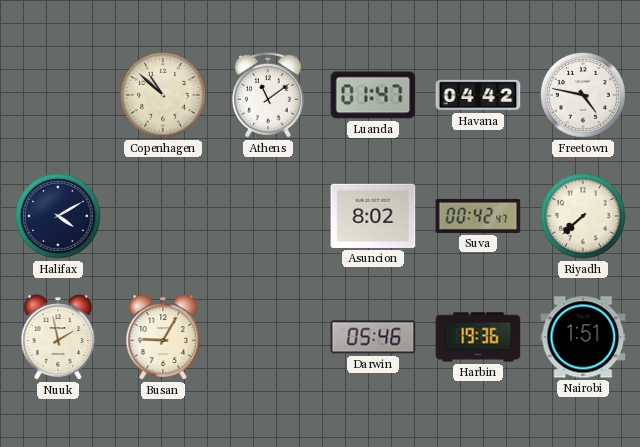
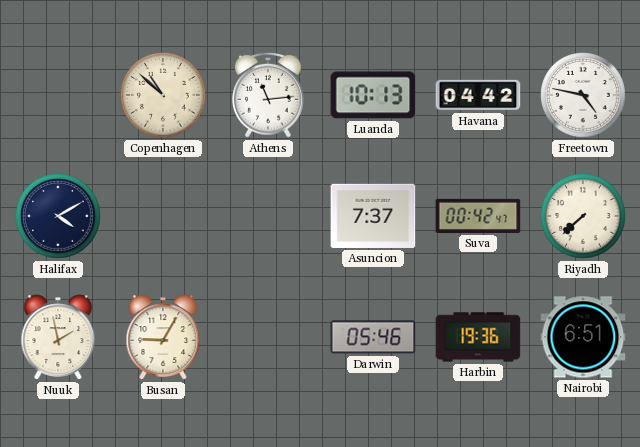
Athens: 11:09 -> 11:14
Luanda: 01:47 -> 10:13
Asuncion: 8:02 -> 7:37
Nairobi: 1:51 -> 6:51
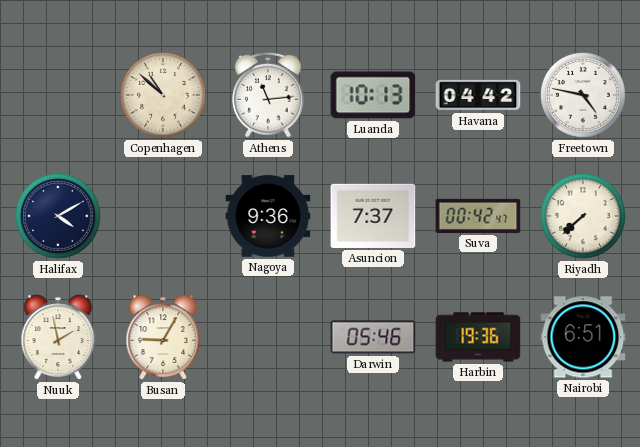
Nagoya: none -> 9:36
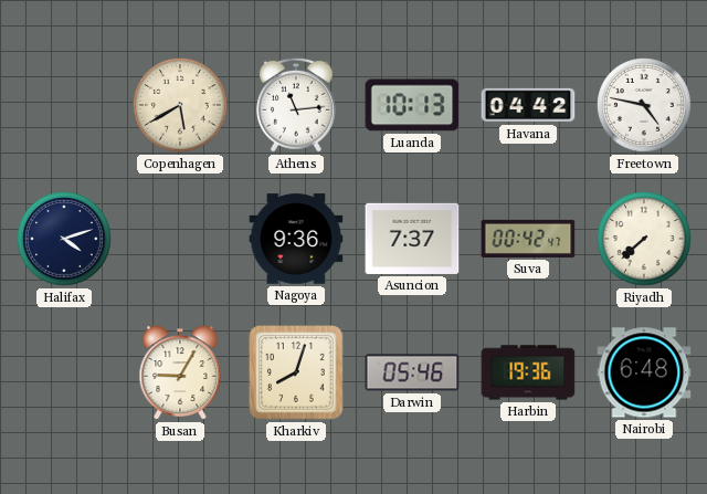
Copenhagen: 10:52 -> 5:40
Halifax: 4:10 -> 4:12
Nuuk: 1:58 -> none
Kharkiv: none -> 8:03
Nairobi: 6:51 -> 6:48
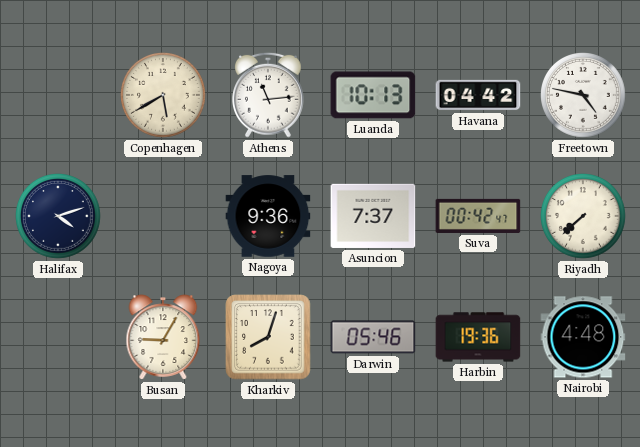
Nairobi: 6:48 -> 4:48
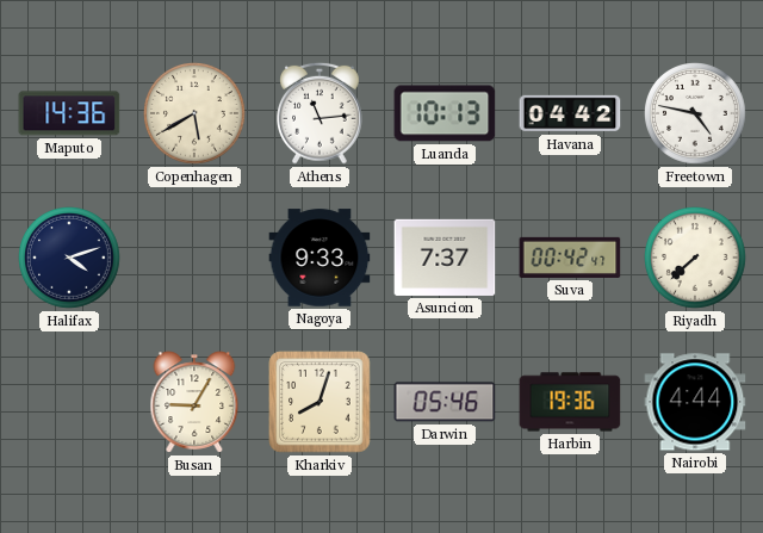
Maputo: none -> 14:36
Nagoya: 9:36 -> 9:33
Nairobi: 4:48 -> 4:44
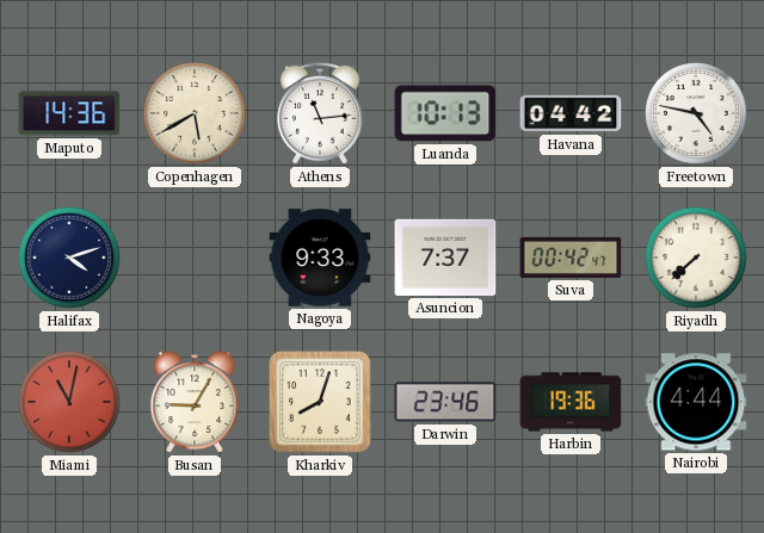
Miami: none -> 11:02
Darwin: 05:46 -> 23:46
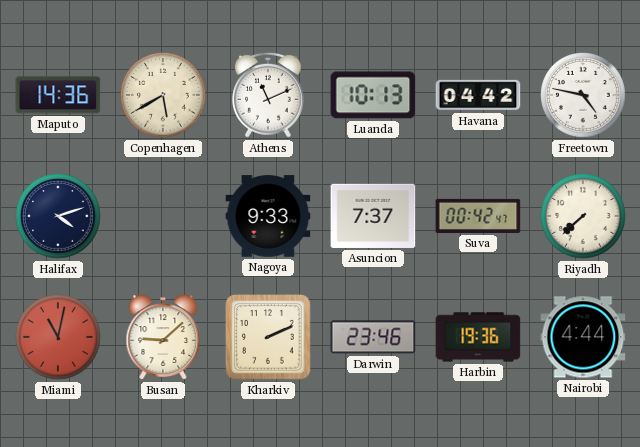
Athens: 11:14 -> 11:11
Busan: 9:05 -> 9:08
Kharkiv: 8:03 -> 2:11
